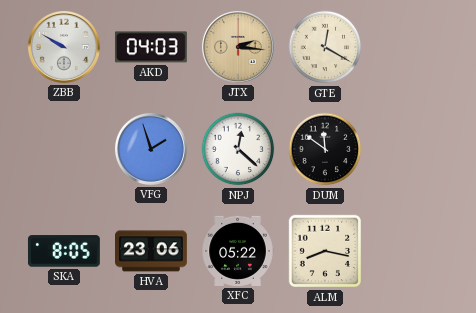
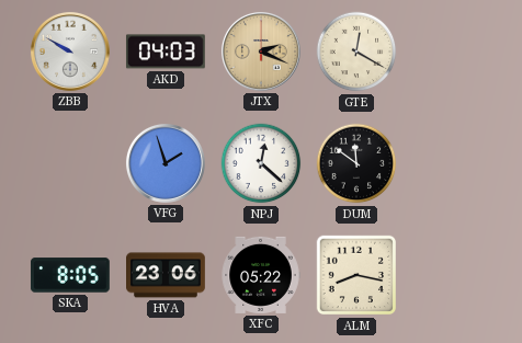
JTX: 2:16 -> 2:19
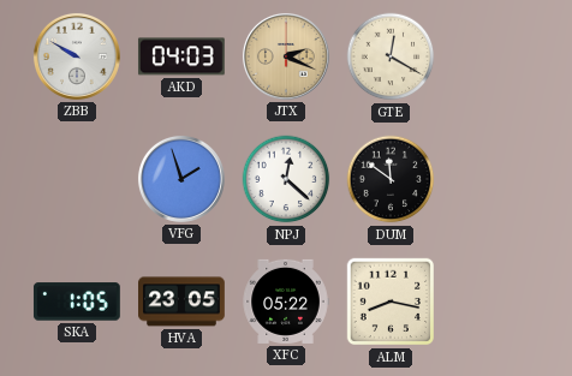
SKA: 8:05 -> 1:05
HVA: 23:06 -> 23:05
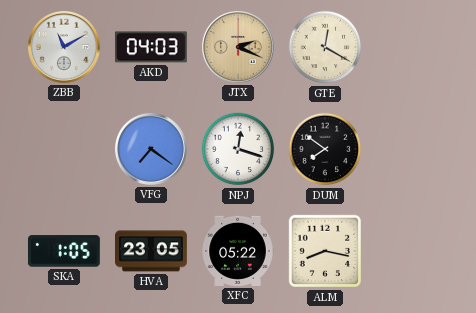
ZBB: 9:50 -> 11:10
VFG: 1:57 -> 7:21
NPJ: 12:22 -> 12:18
DUM: 11:51 -> 7:51
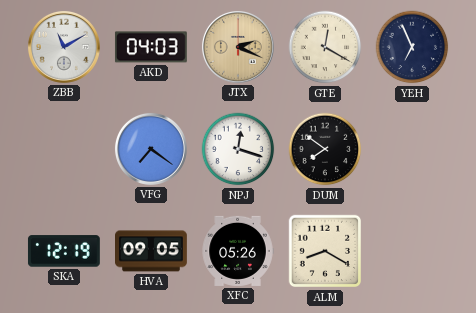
YEH: none -> 6:56
SKA: 1:05 -> 12:19
HVA: 23:05 -> 09:05
XFC: 05:22 -> 05:26
ALM: 8:17 -> 8:20
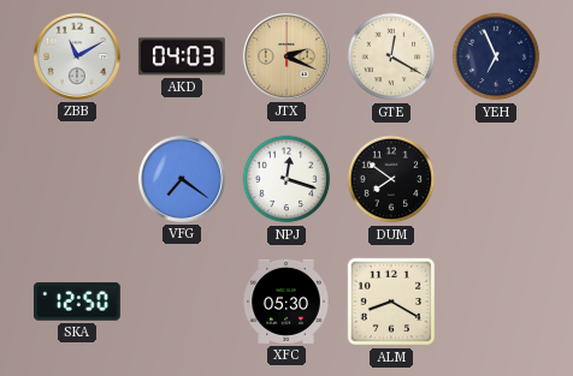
SKA: 12:19 -> 12:50
HVA: 09:05 -> none
XFC: 05:26 -> 05:30
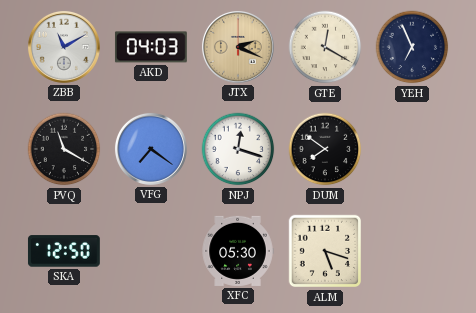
PVQ: none -> 11:20
ALM: 8:20 -> 5:18
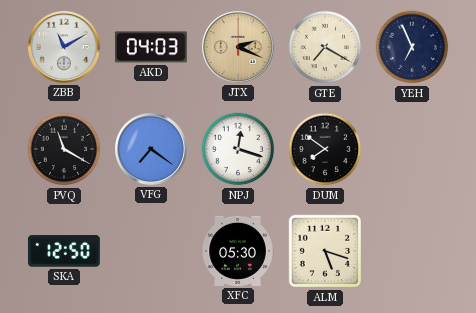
GTE: 12:20 -> 7:20
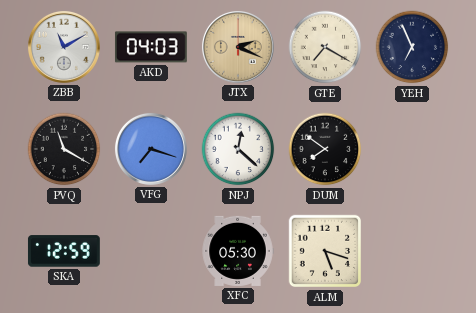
VFG: 7:21 -> 7:18
NPJ: 12:18 -> 12:22
SKA: 12:50 -> 12:59
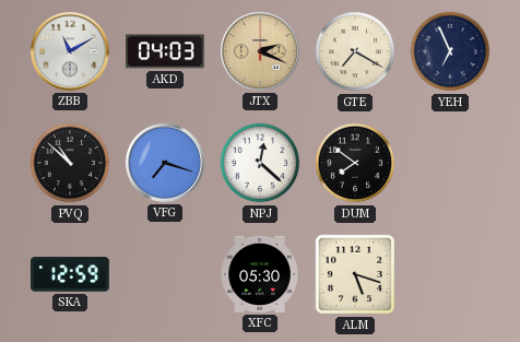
PVQ: 11:20 -> 10:52
